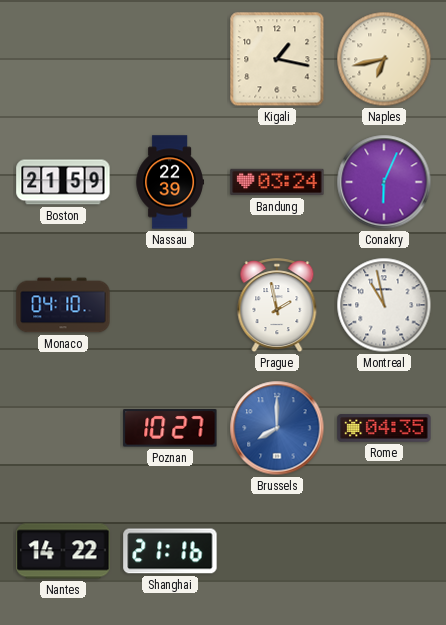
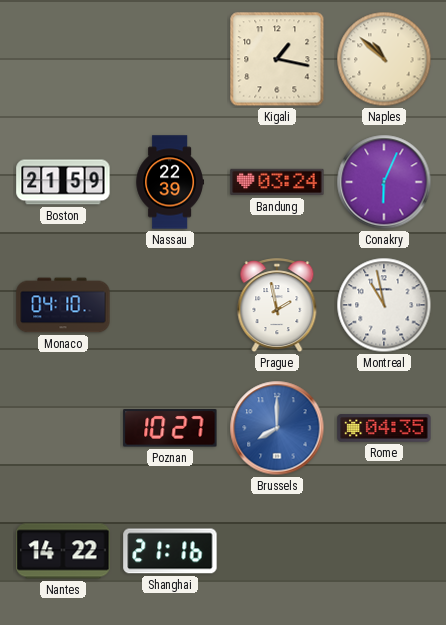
Naples: 6:43 -> 10:52
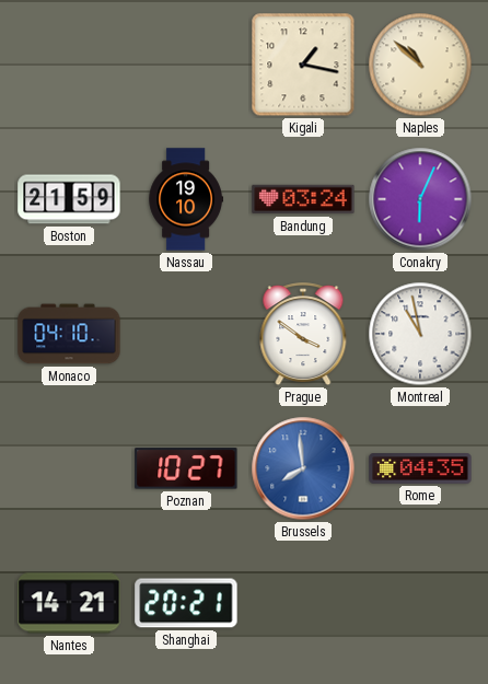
Nassau: 22:39 -> 19:10
Prague: 1:58 -> 3:51
Brussels: 8:00 -> 7:59
Nantes: 14:22 -> 14:21
Shanghai: 21:16 -> 20:21
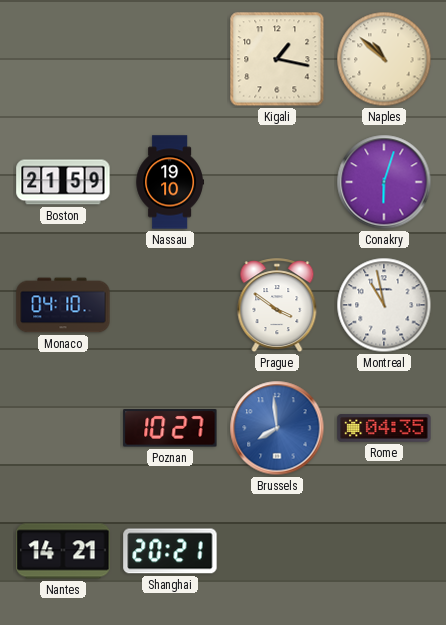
Bandung: 03:24 -> none
Conakry: 6:04 -> 6:03
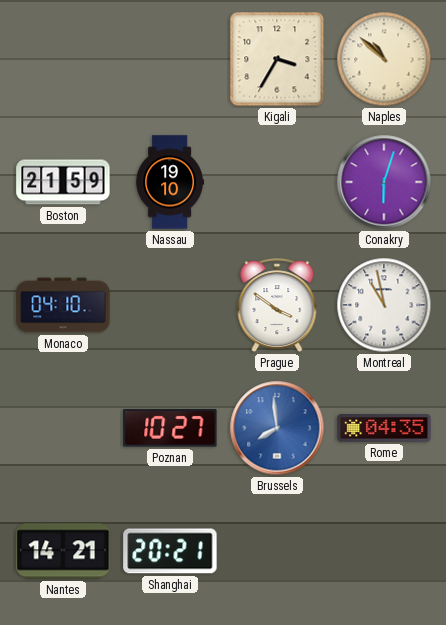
Kigali: 1:17 -> 3:35
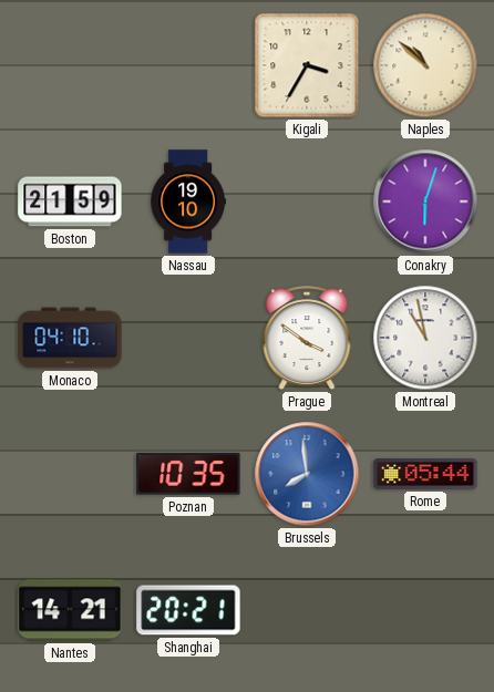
Poznan: 10:27 -> 10:35
Rome: 04:35 -> 05:44
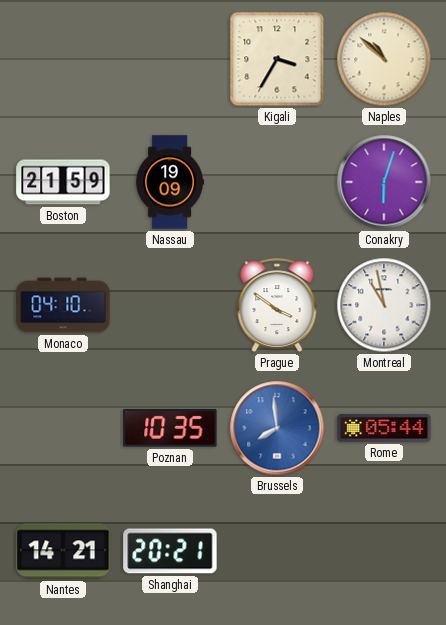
Nassau: 19:10 -> 19:09
